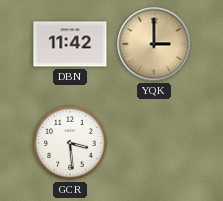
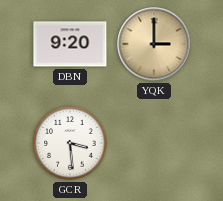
DBN: 11:42 -> 9:20
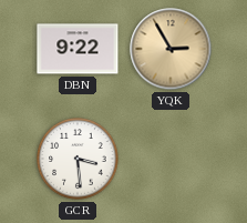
DBN: 9:20 -> 9:22
YQK: 3:00 -> 2:55
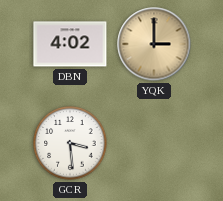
DBN: 9:22 -> 4:02
YQK: 2:55 -> 3:00
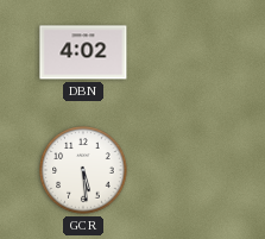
YQK: 3:00 -> none
GCR: 3:29 -> 5:29
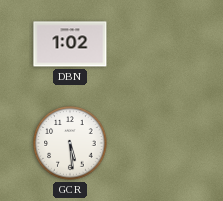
DBN: 4:02 -> 1:02
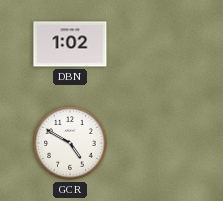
GCR: 5:29 -> 4:50
